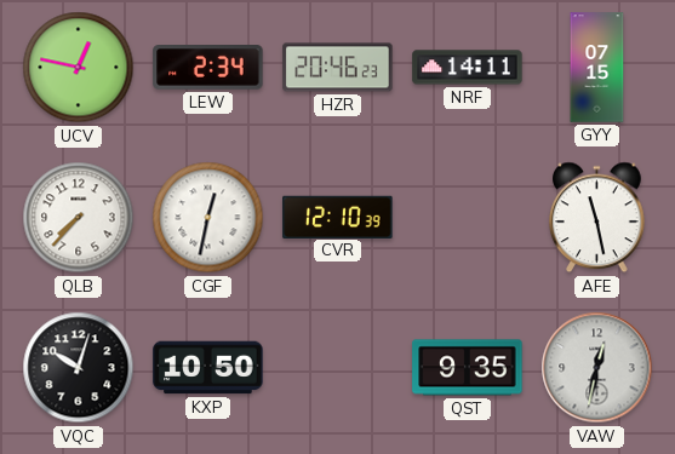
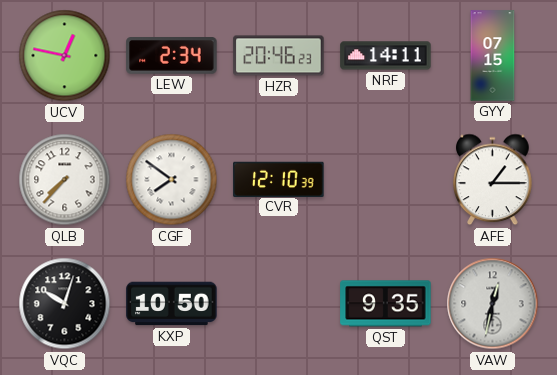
CGF: 12:32 -> 7:51
AFE: 11:28 -> 1:15
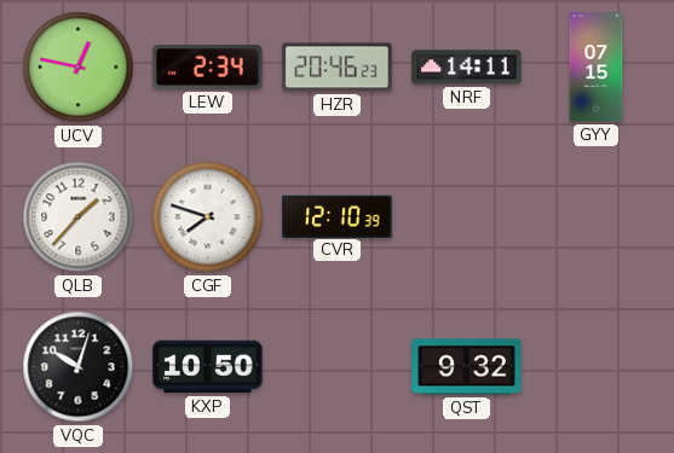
QLB: 7:37 -> 1:37
CGF: 7:51 -> 7:48
AFE: 1:15 -> none
QST: 9:35 -> 9:32
VAW: 12:32 -> none
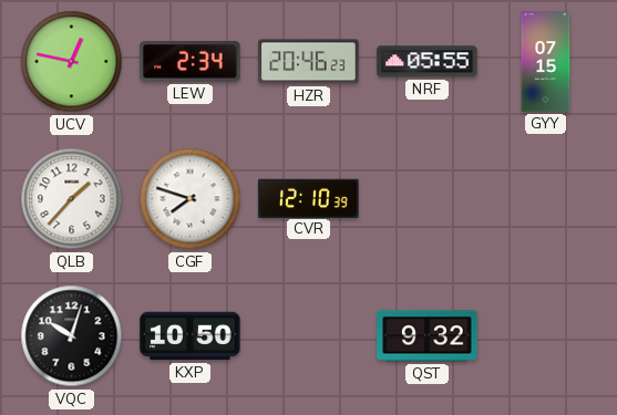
NRF: 14:11 -> 05:55
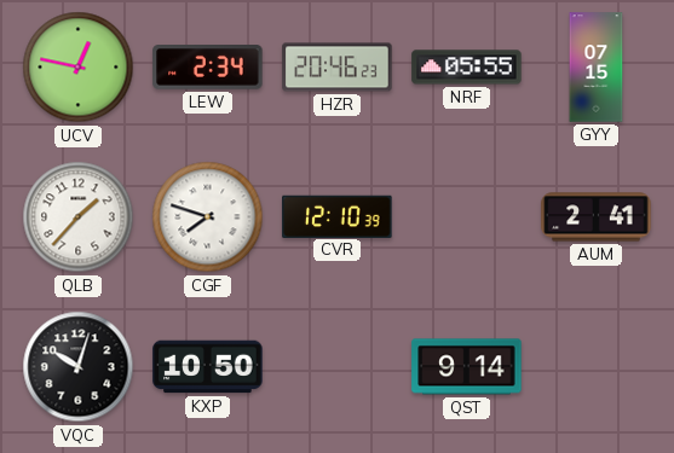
AUM: none -> 2:41
QST: 9:32 -> 9:14
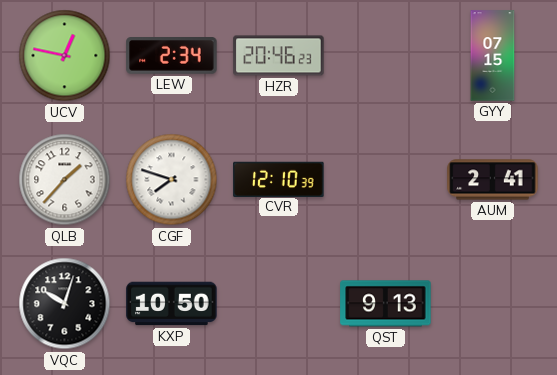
NRF: 05:55 -> none
QST: 9:14 -> 9:13
